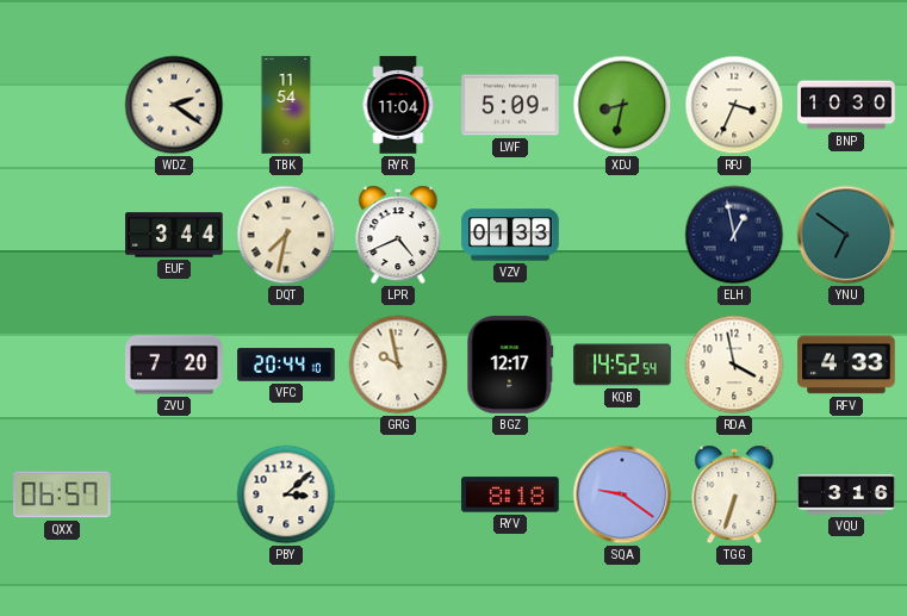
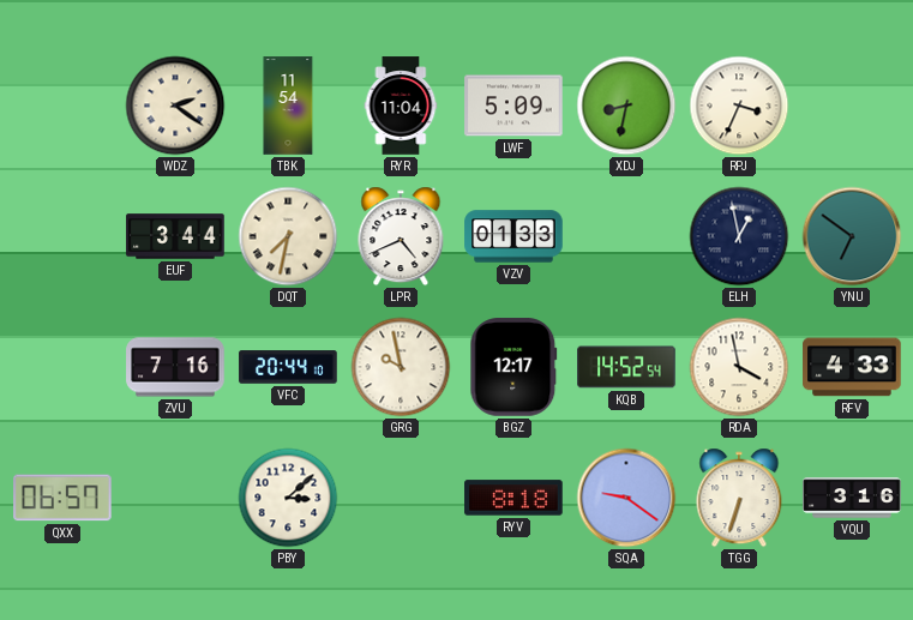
BNP: 10:30 -> none
ZVU: 7:20 -> 7:16
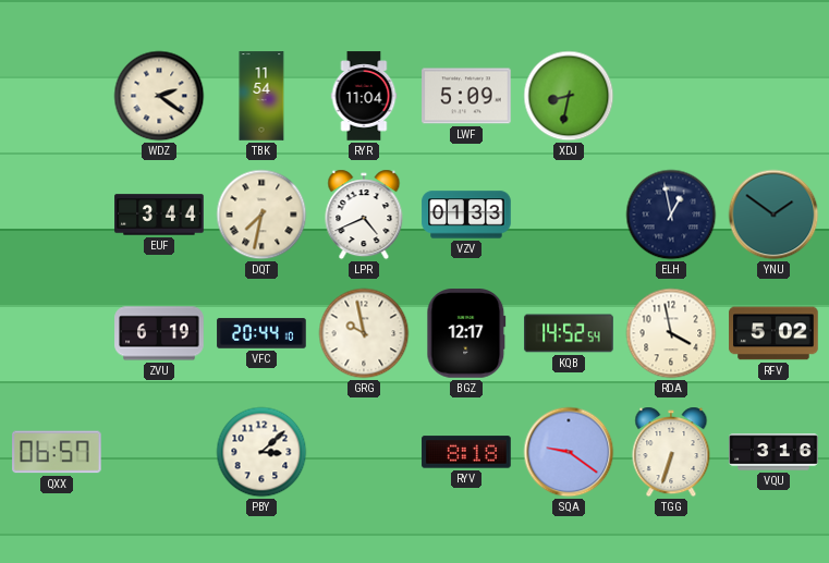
RPJ: 3:34 -> none
YNU: 6:51 -> 1:51
ZVU: 7:16 -> 6:19
RFV: 4:33 -> 5:02
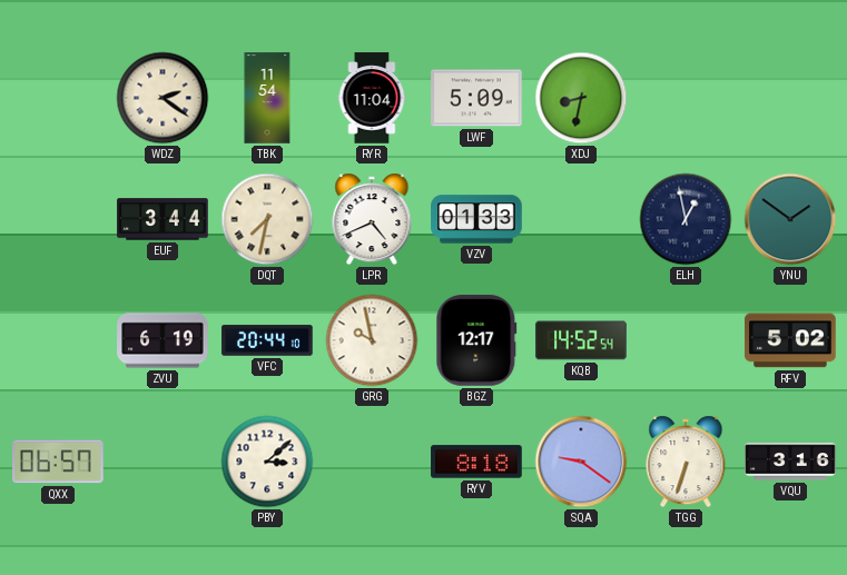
RDA: 3:58 -> none
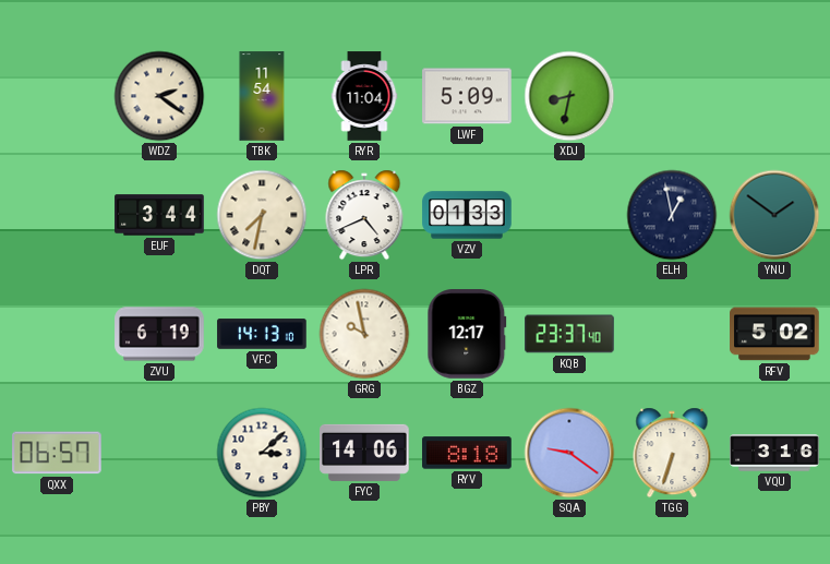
VFC: 20:44 -> 14:13
KQB: 14:52 -> 23:37
FYC: none -> 14:06
